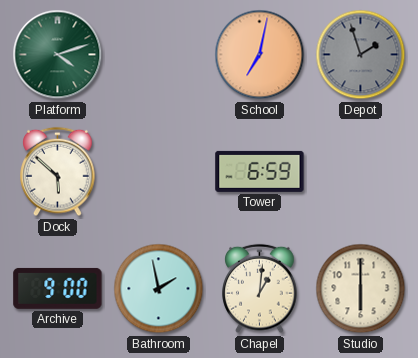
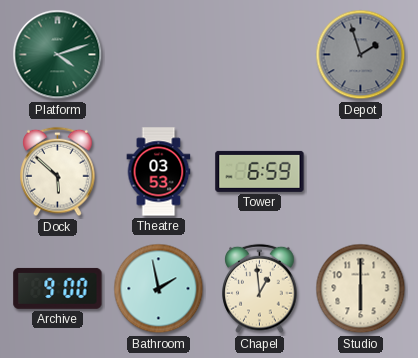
School: 7:02 -> none
Theatre: none -> 03:53
Chapel: 1:01 -> 12:59
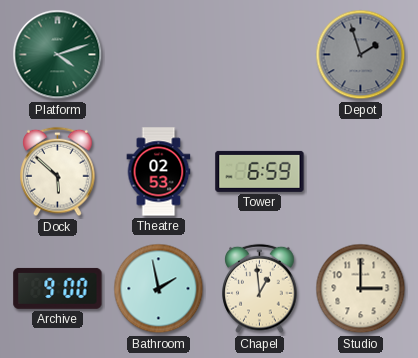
Theatre: 03:53 -> 02:53
Studio: 6:00 -> 3:00
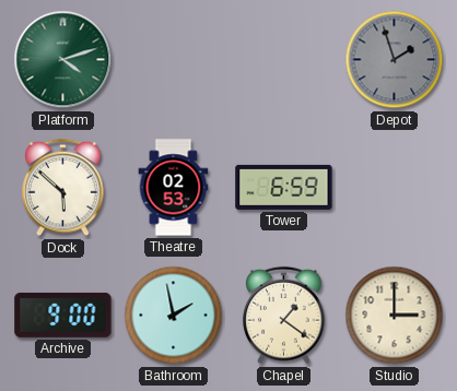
Chapel: 12:59 -> 1:21
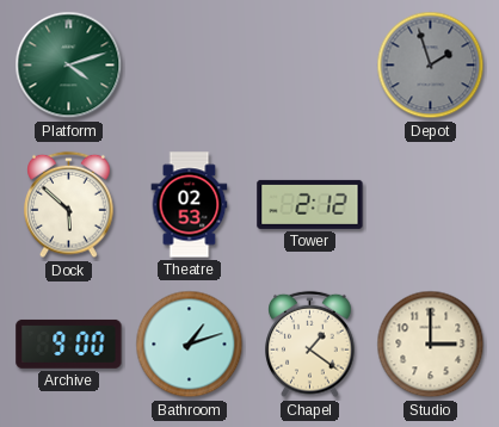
Tower: 6:59 -> 2:12
Bathroom: 1:58 -> 1:12
